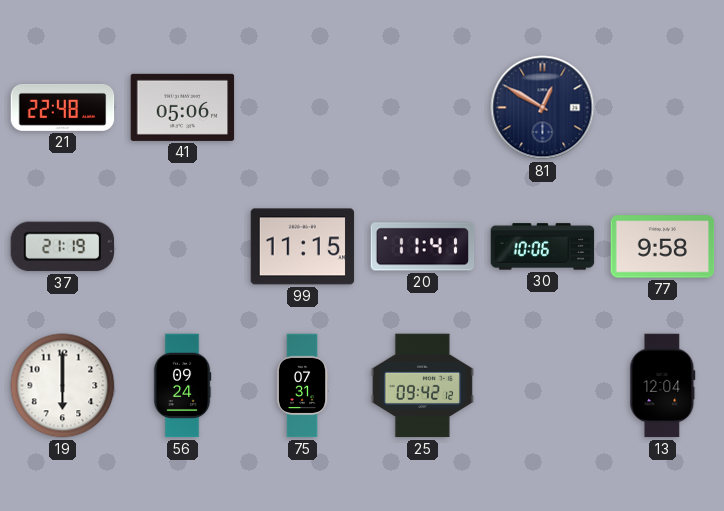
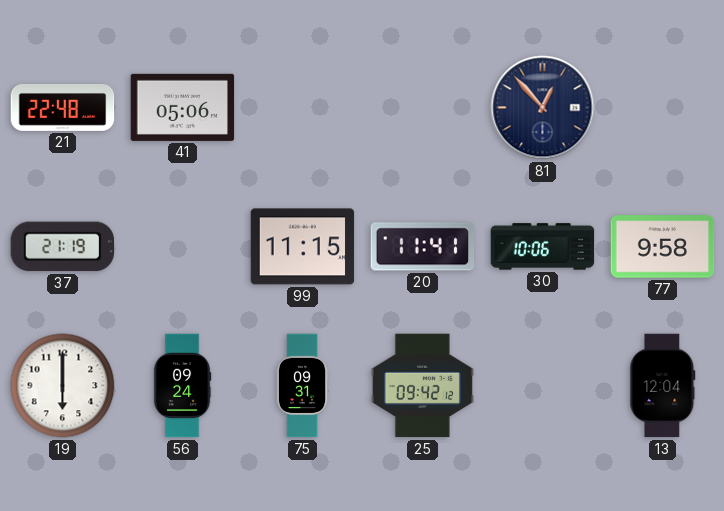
81: 12:50 -> 12:53
75: 07:31 -> 09:31
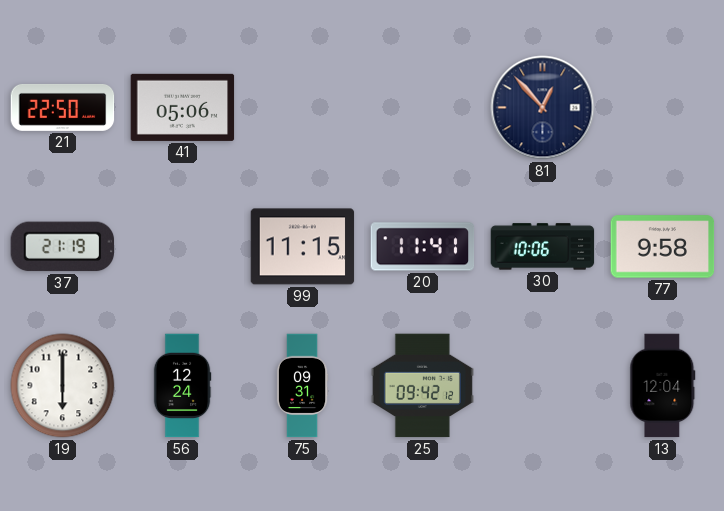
21: 22:48 -> 22:50
56: 09:24 -> 12:24
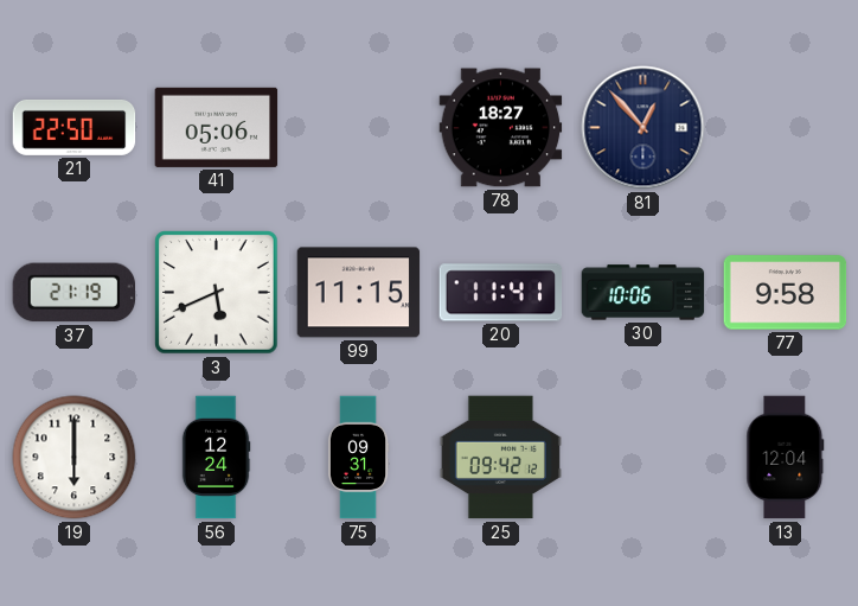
78: none -> 18:27
3: none -> 5:41
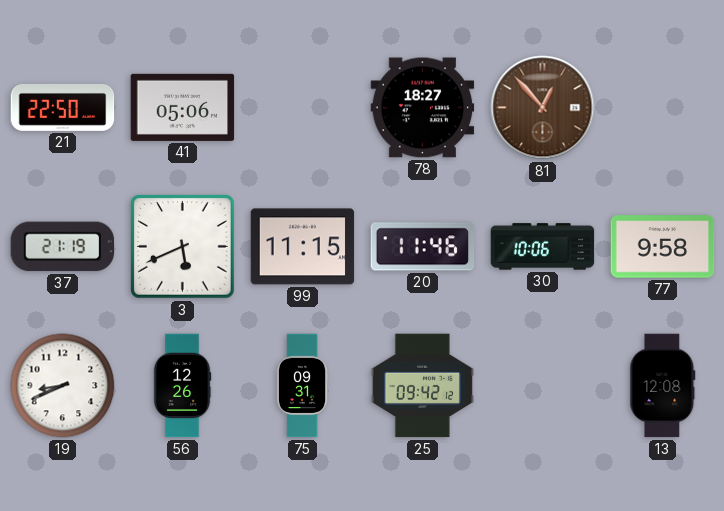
81 dial: navy -> brown
20: 11:41 -> 11:46
19: 6:00 -> 8:41
56: 12:24 -> 12:26
13: 12:04 -> 12:08
